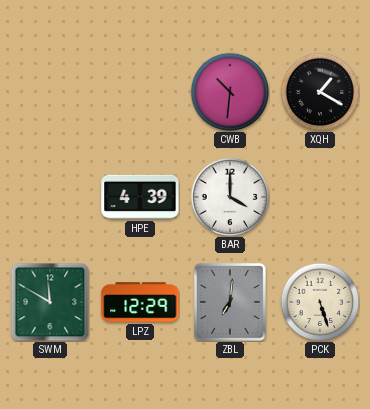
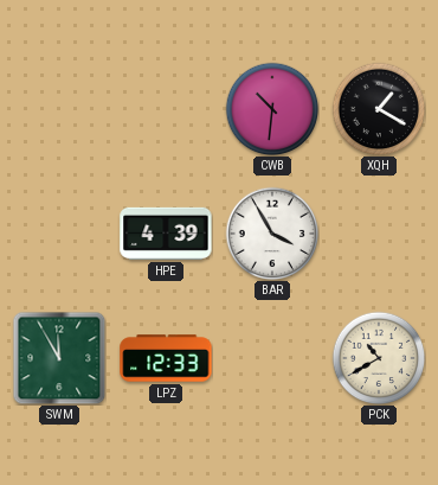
BAR: 4:00 -> 3:55
SWM: 11:50 -> 11:55
LPZ: 12:29 -> 12:33
ZBL: 7:01 -> none
PCK: 5:27 -> 10:40
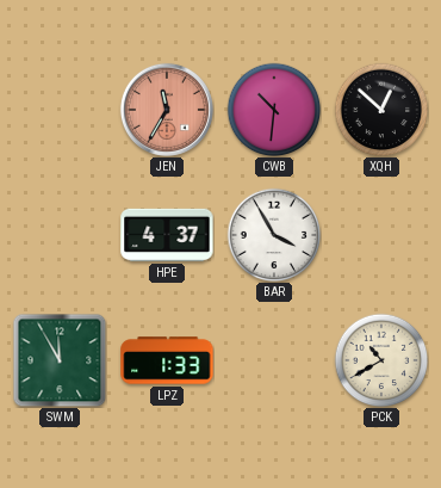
JEN: none -> 11:35
XQH: 1:20 -> 12:52
HPE: 4:39 -> 4:37
LPZ: 12:33 -> 1:33
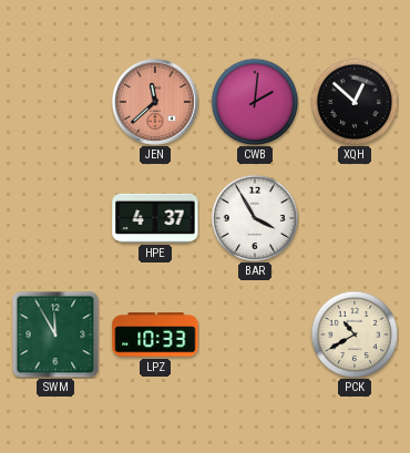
JEN: 11:35 -> 11:38
CWB: 10:31 -> 2:01
LPZ: 1:33 -> 10:33
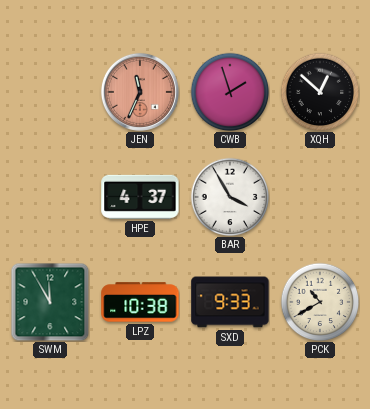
JEN: 11:38 -> 11:34
CWB: 2:01 -> 1:57
LPZ: 10:33 -> 10:38
SXD: none -> 9:33
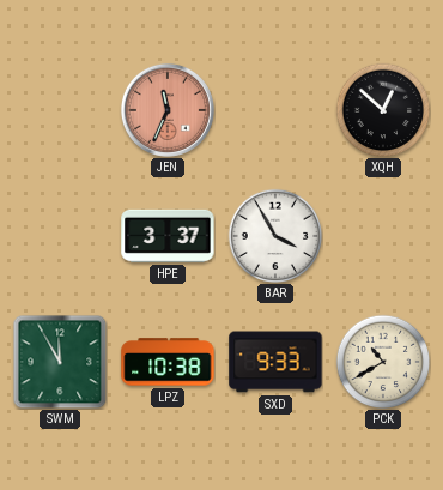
CWB: 1:57 -> none
HPE: 4:37 -> 3:37
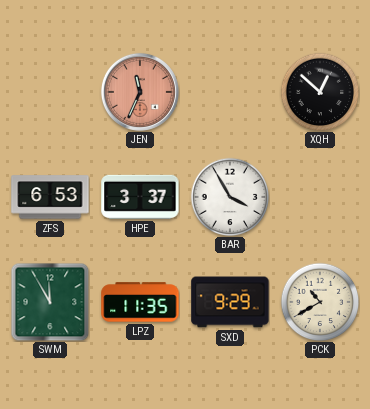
ZFS: none -> 6:53
LPZ: 10:38 -> 11:35
SXD: 9:33 -> 9:29
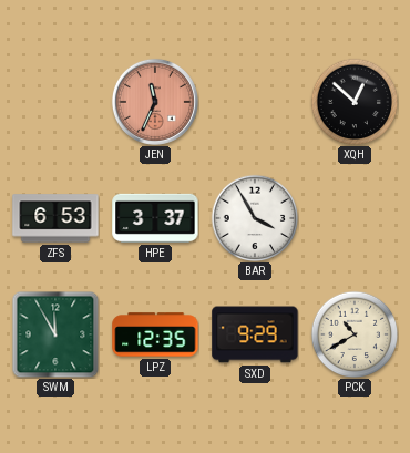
LPZ: 11:35 -> 12:35
